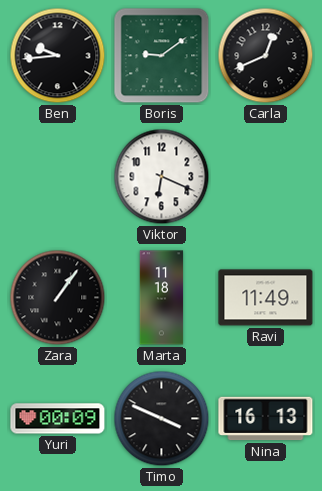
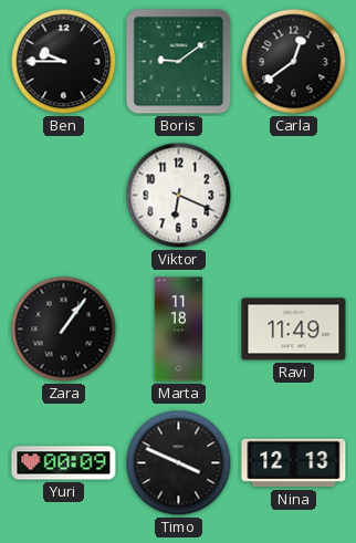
Ben: 9:44 -> 9:45
Carla: 12:41 -> 12:39
Nina: 16:13 -> 12:13
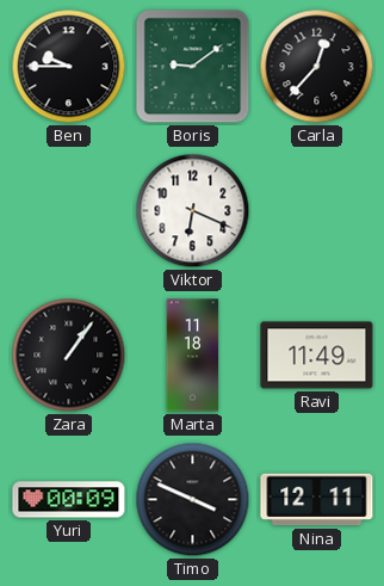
Carla: 12:39 -> 12:37
Nina: 12:13 -> 12:11
